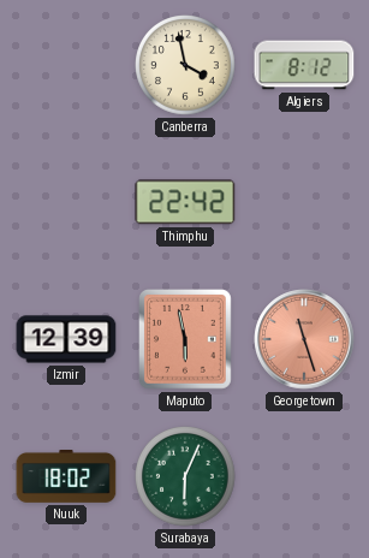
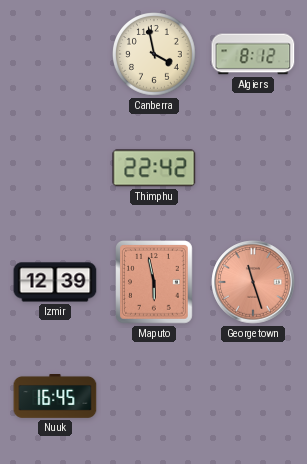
Nuuk: 18:02 -> 16:45
Surabaya: 6:04 -> none
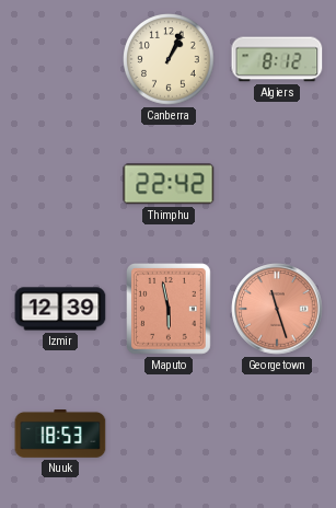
Canberra: 3:58 -> 1:04
Nuuk: 16:45 -> 18:53
